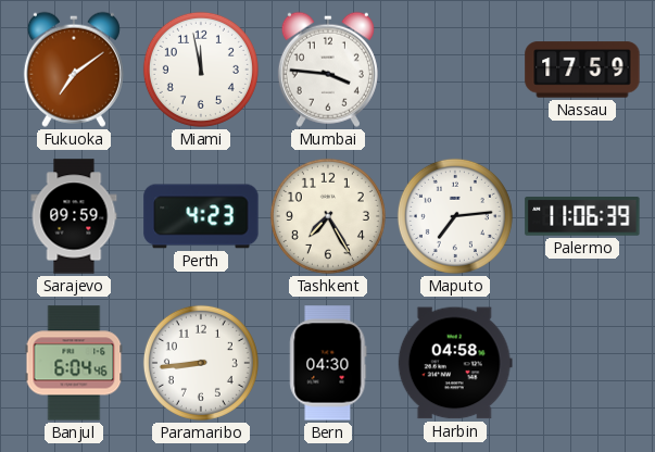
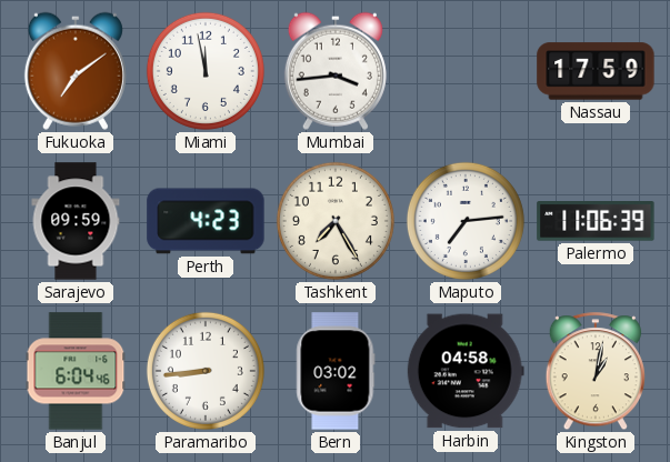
Mumbai: 3:46 -> 3:44
Bern: 04:30 -> 03:02
Kingston: none -> 1:02
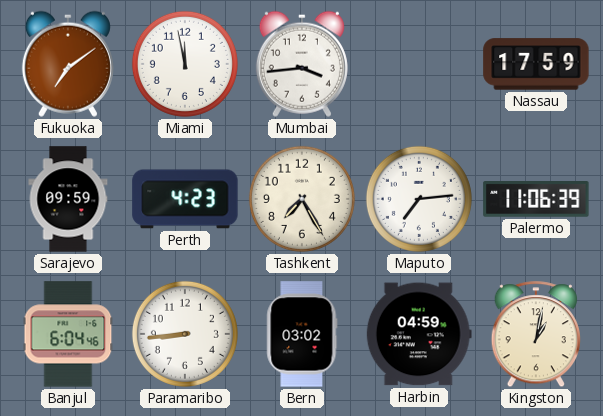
Harbin: 04:58 -> 04:59
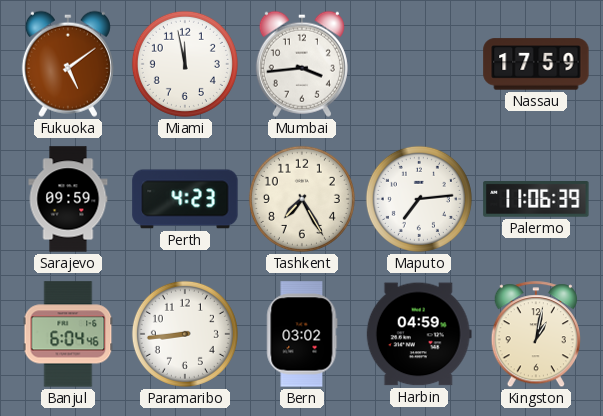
Fukuoka: 7:09 -> 5:09
